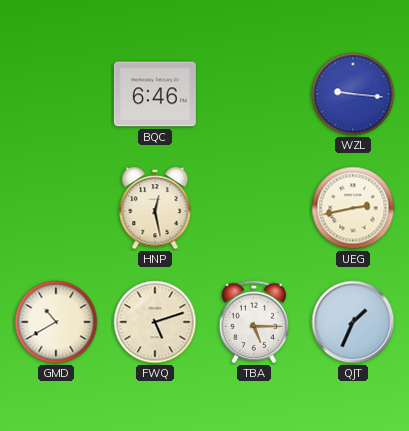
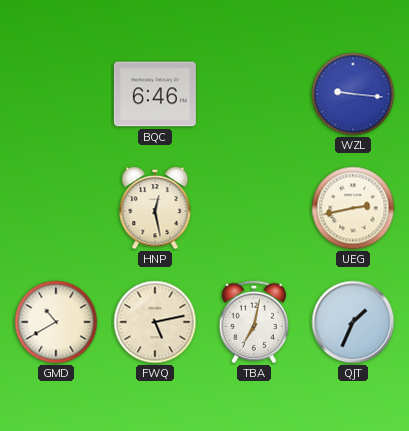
FWQ: 5:12 -> 5:13
TBA: 5:15 -> 7:02
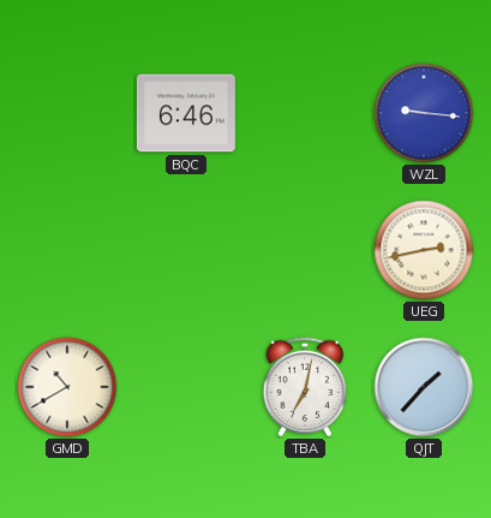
HNP: 12:28 -> none
FWQ: 5:13 -> none
QJT: 1:34 -> 1:37
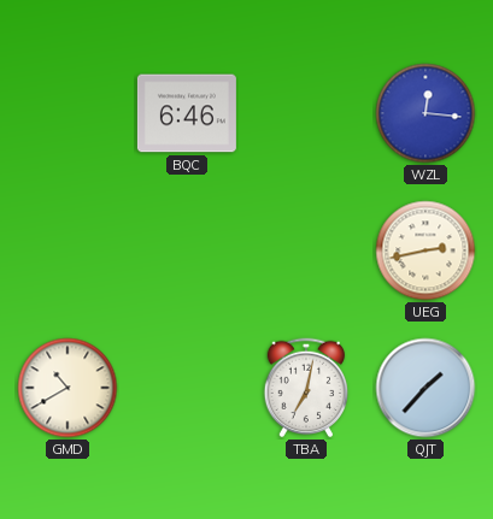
WZL: 9:16 -> 12:16
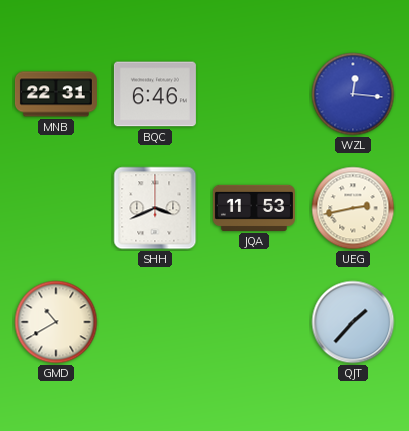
MNB: none -> 22:31
SHH: none -> 3:41
JQA: none -> 11:53
TBA: 7:02 -> none
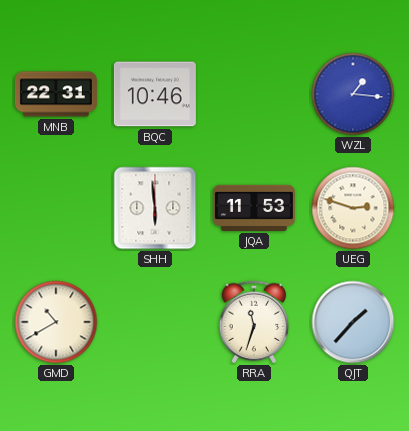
BQC: 6:46 -> 10:46
WZL: 12:16 -> 1:16
SHH: 3:41 -> 5:59
UEG: 2:43 -> 2:48
RRA: none -> 11:33
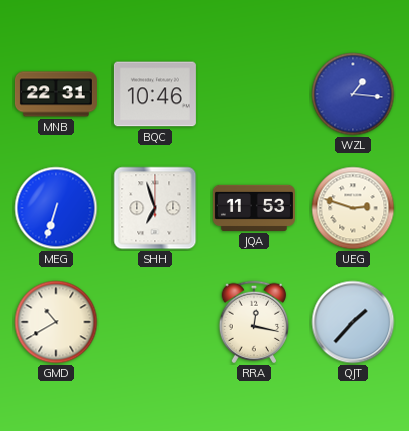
MEG: none -> 6:33
SHH: 5:59 -> 6:57
RRA: 11:33 -> 12:17
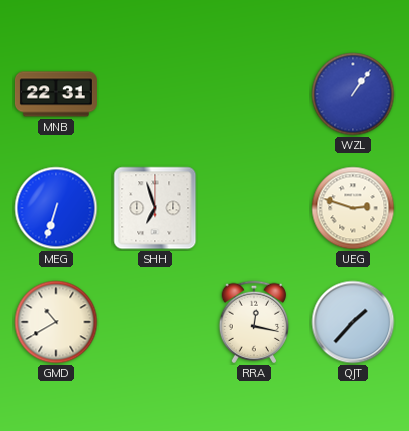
BQC: 10:46 -> none
WZL: 1:16 -> 1:06
JQA: 11:53 -> none
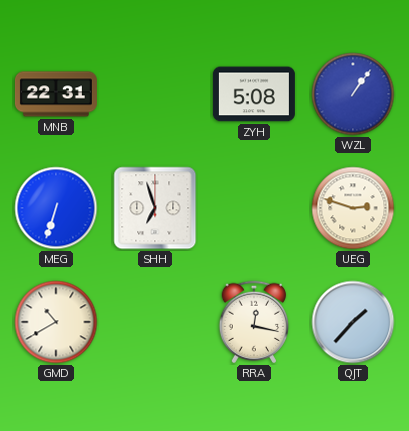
ZYH: none -> 5:08
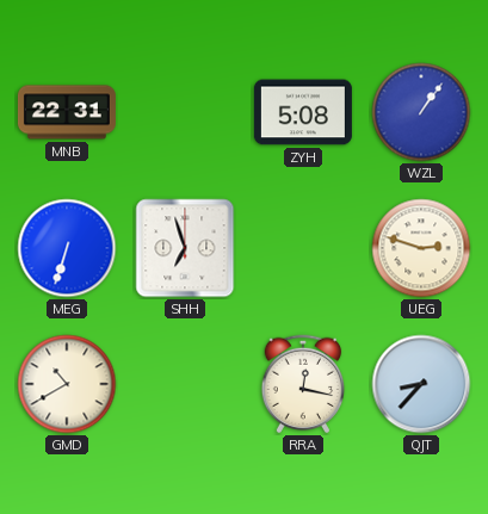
QJT: 1:37 -> 8:37
